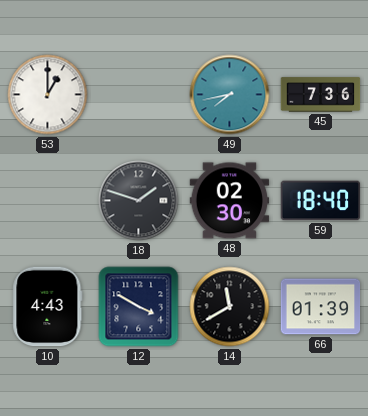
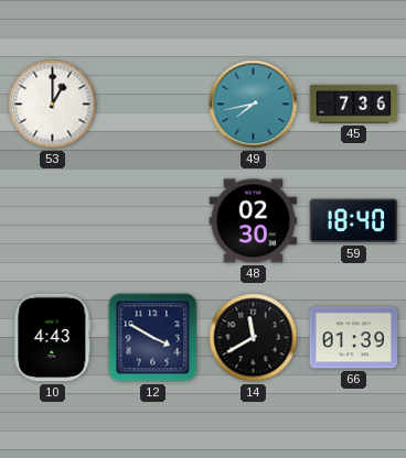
18: 1:48 -> none
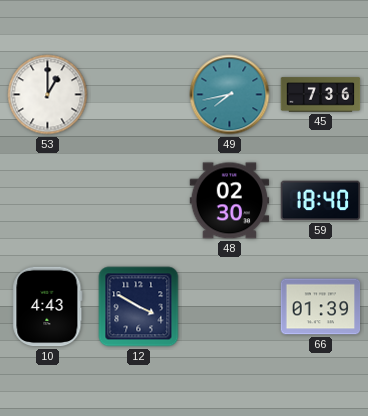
14: 11:40 -> none
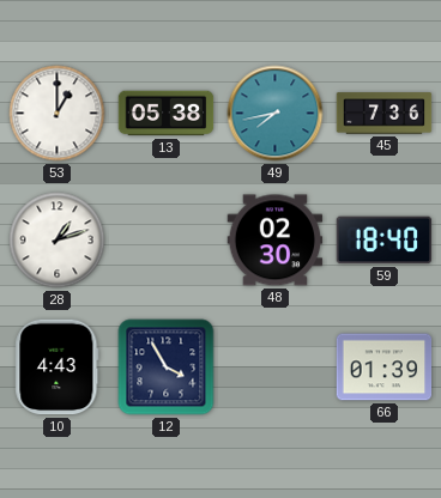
13: none -> 05:38
28: none -> 1:12
12: 3:50 -> 3:55
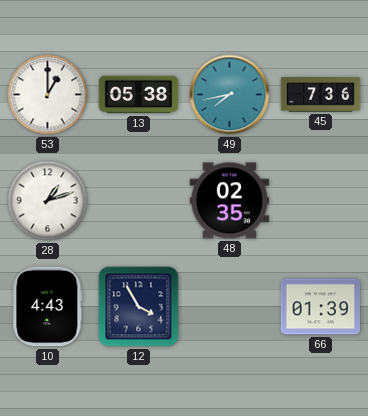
48: 02:30 -> 02:35
59: 18:40 -> none
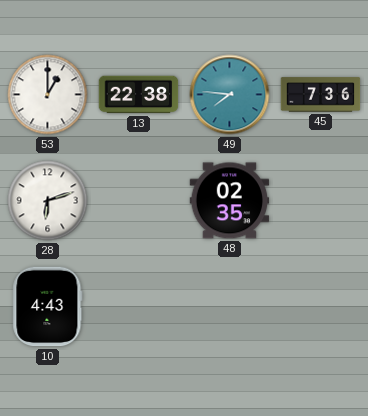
13: 05:38 -> 22:38
49: 7:43 -> 7:46
28: 1:12 -> 6:12
12: 3:55 -> none
66: 01:39 -> none
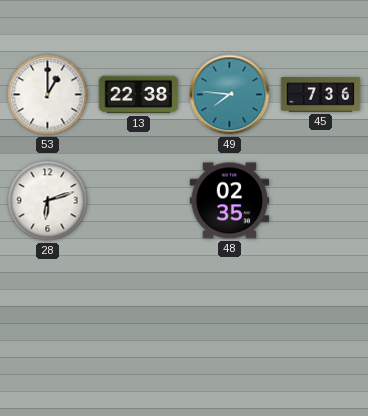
10: 4:43 -> none
